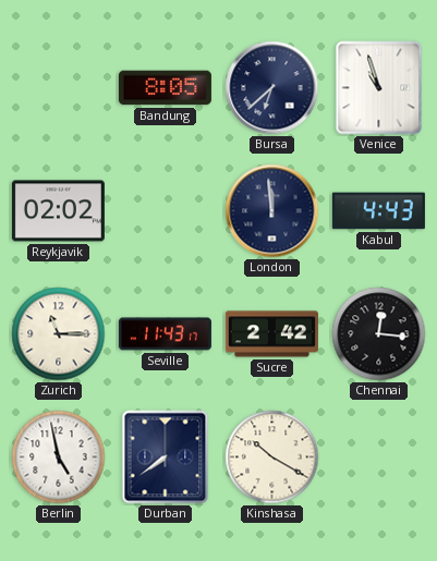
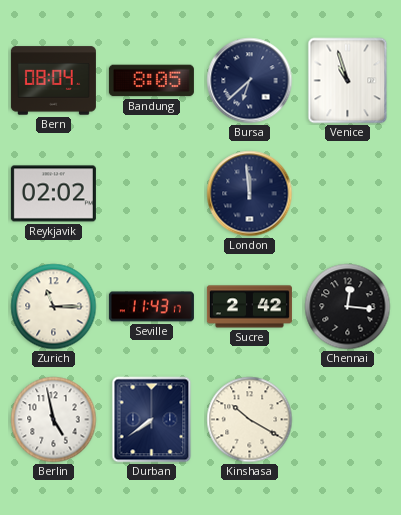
Bern: none -> 08:04
Kabul: 4:43 -> none
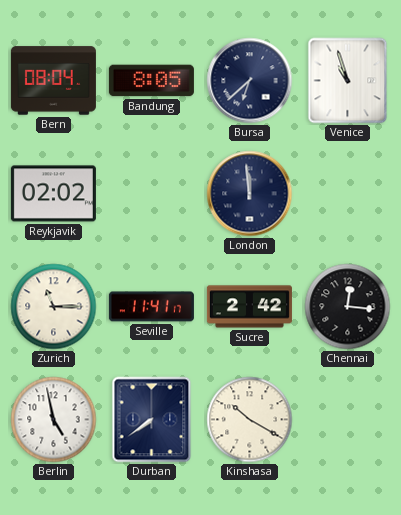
Seville: 11:43 -> 11:41
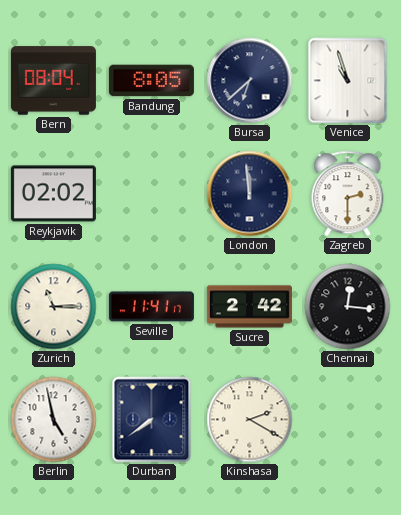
Zagreb: none -> 2:30
Kinshasa: 10:20 -> 2:20
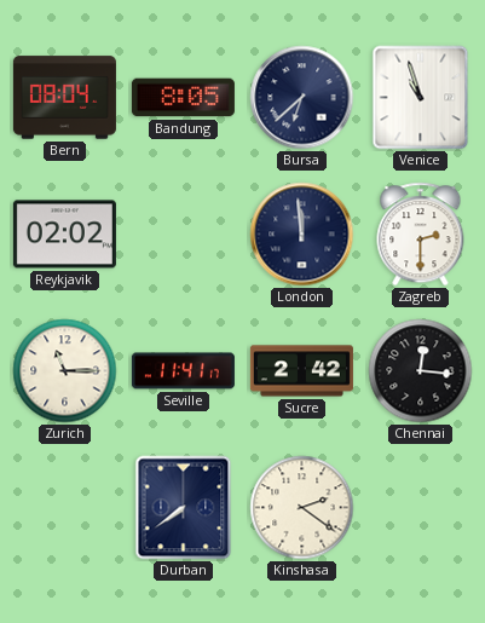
Berlin: 4:58 -> none
Kinshasa: 2:20 -> 2:21
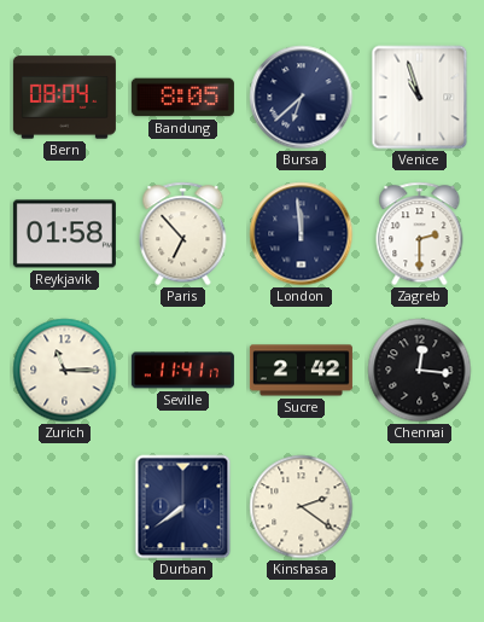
Reykjavik: 02:02 -> 01:58
Paris: none -> 6:53
